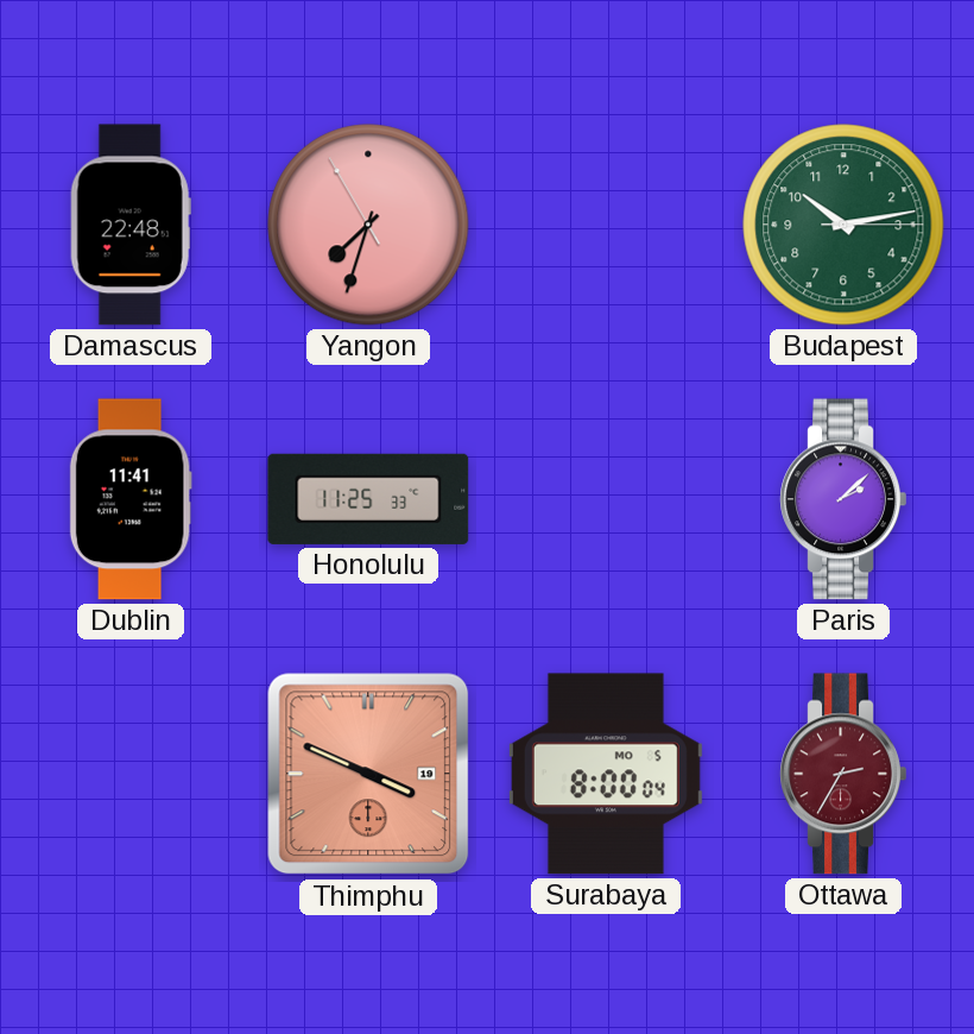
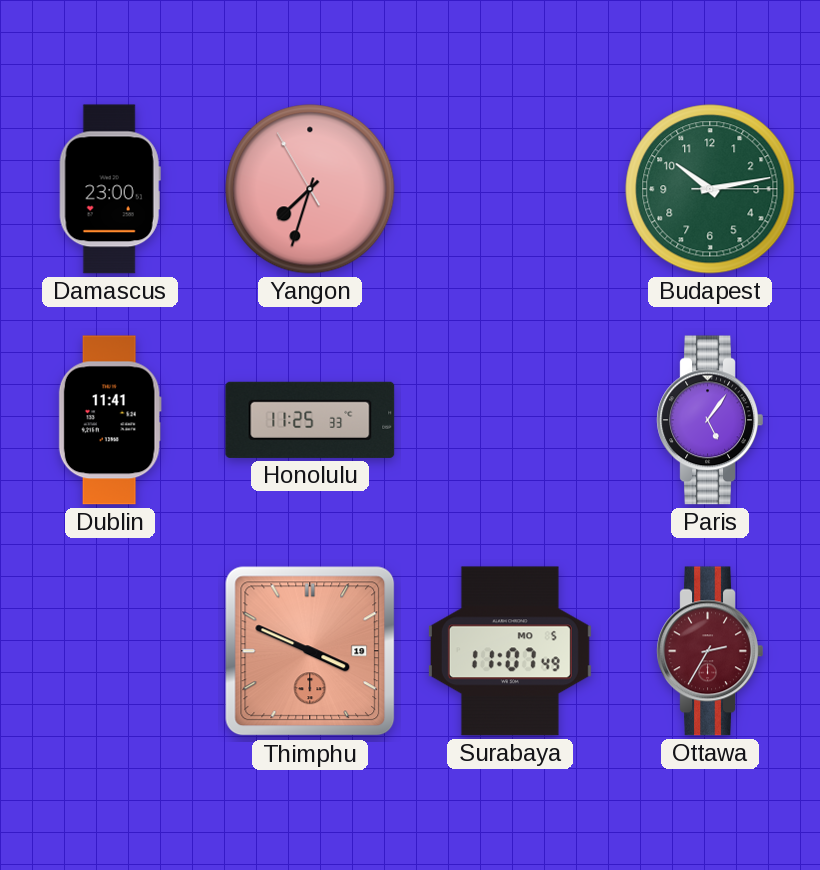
Damascus: 22:48 -> 23:00
Paris: 2:08 -> 5:06
Surabaya: 8:00 -> 11:07
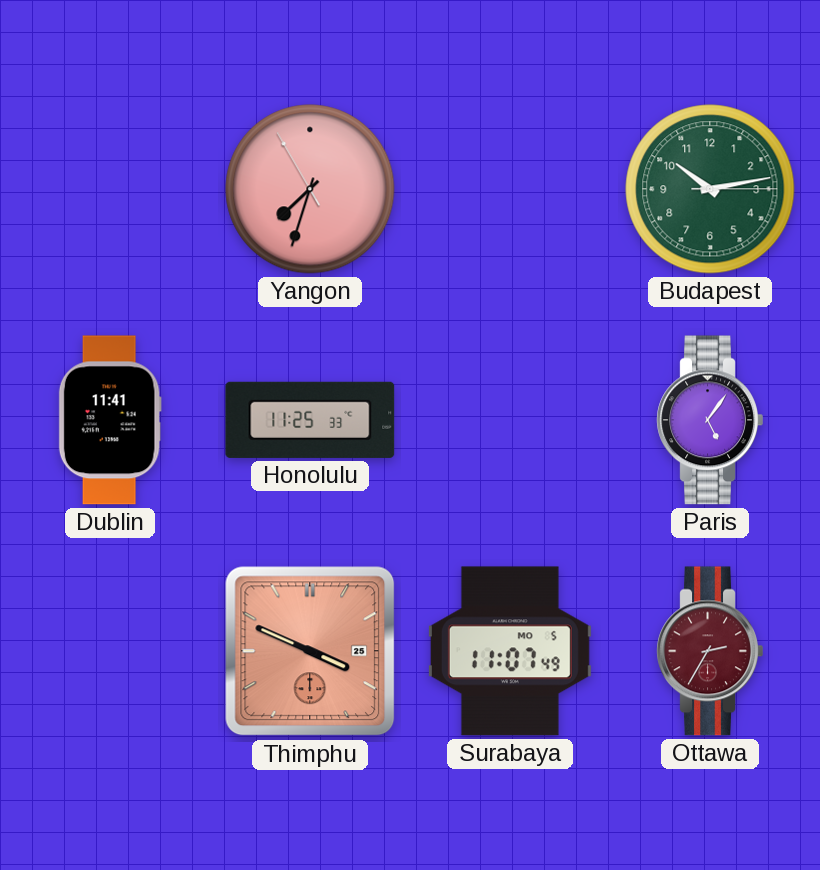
Damascus: 23:00 -> none
Thimphu date: 19 -> 25
